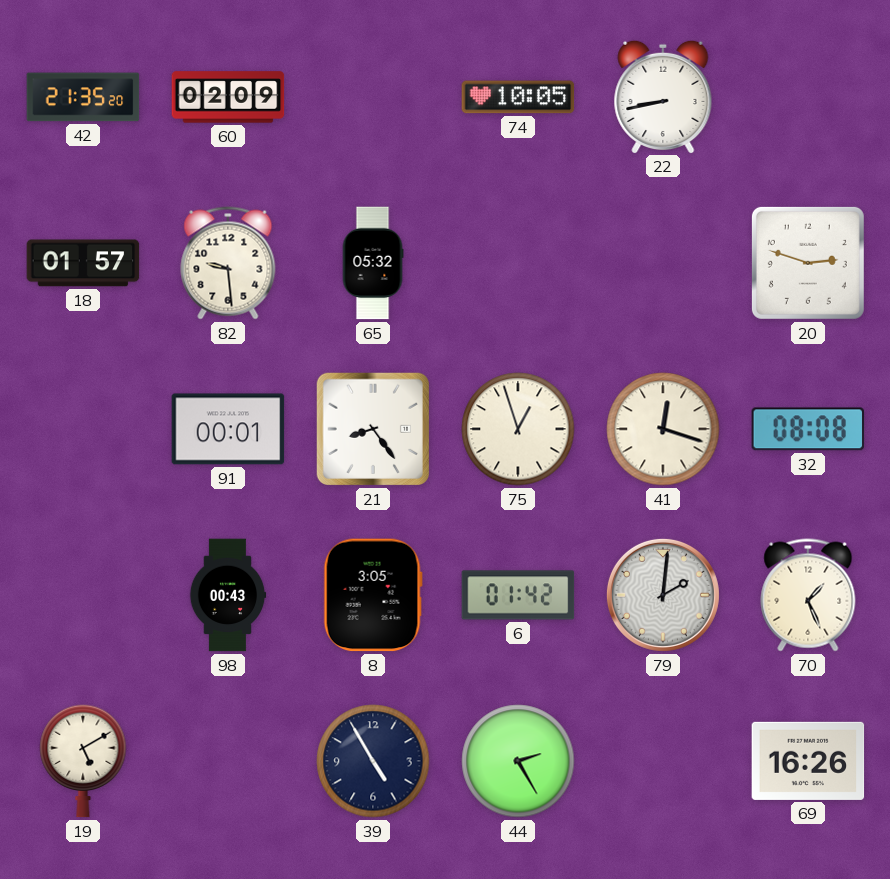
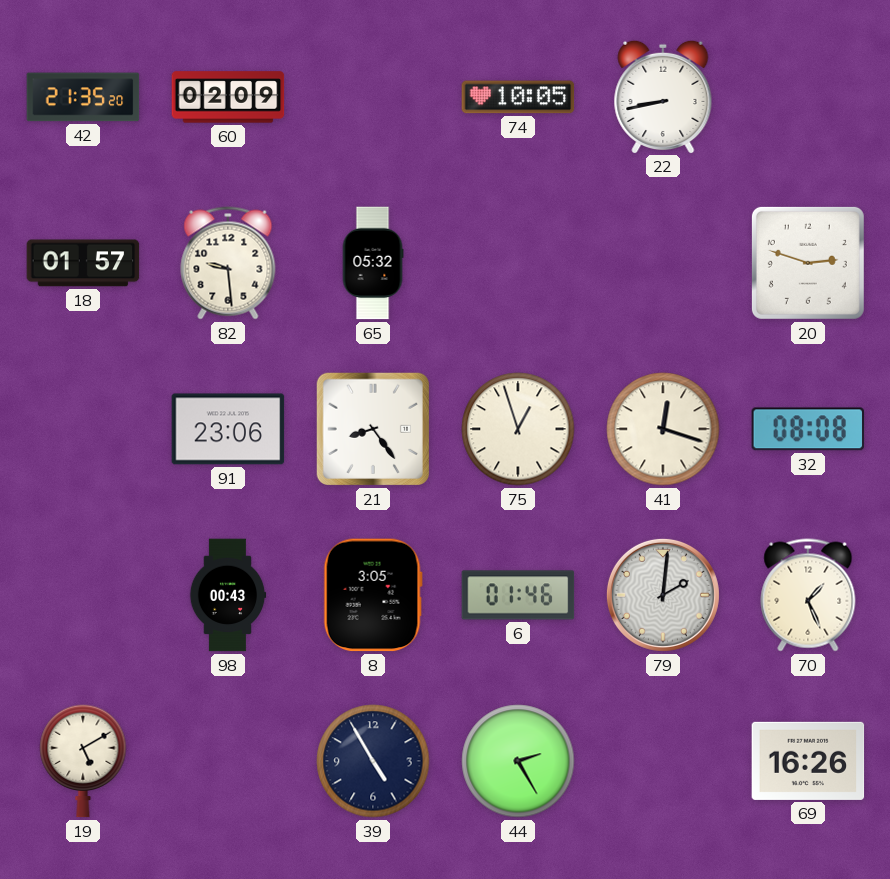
91: 00:01 -> 23:06
6: 01:42 -> 01:46
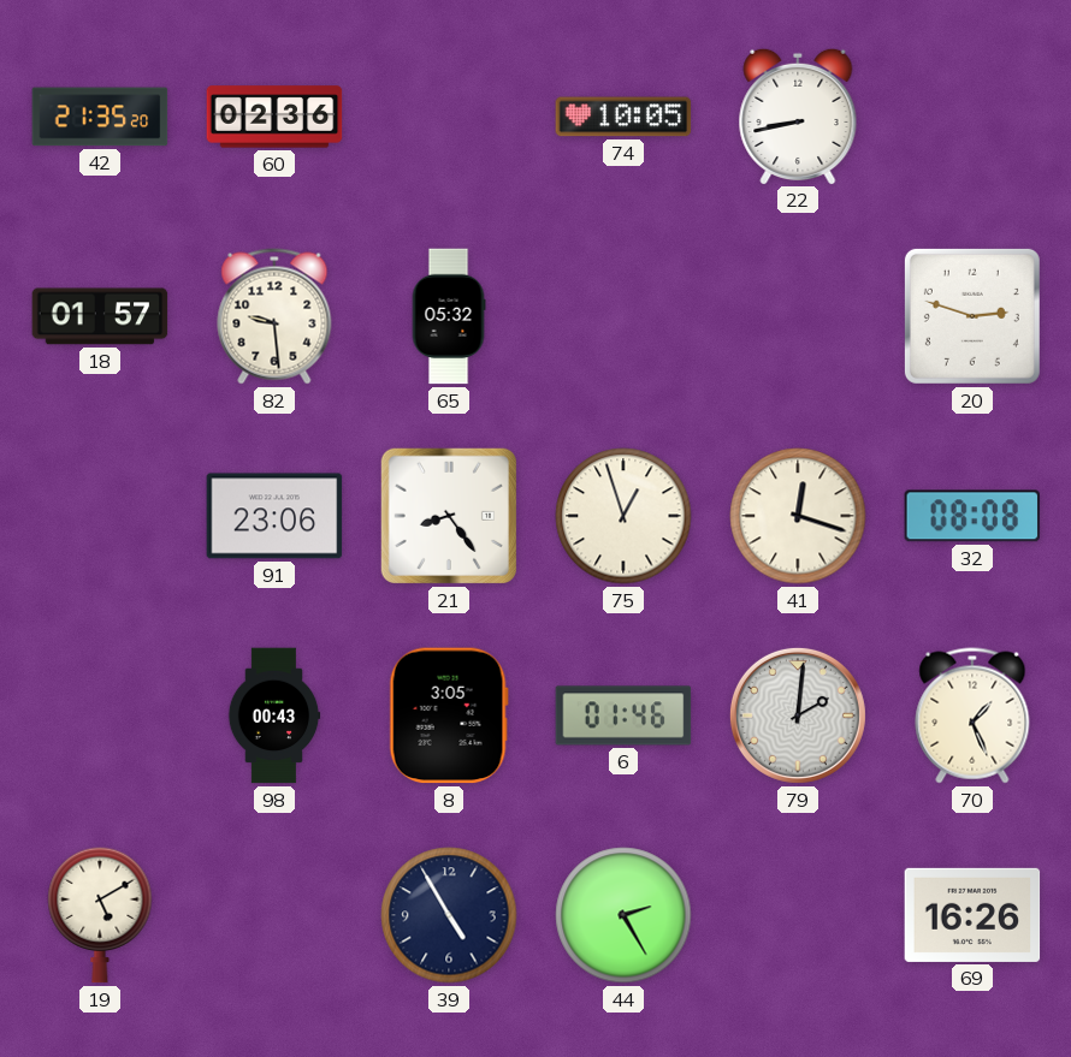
60: 02:09 -> 02:36
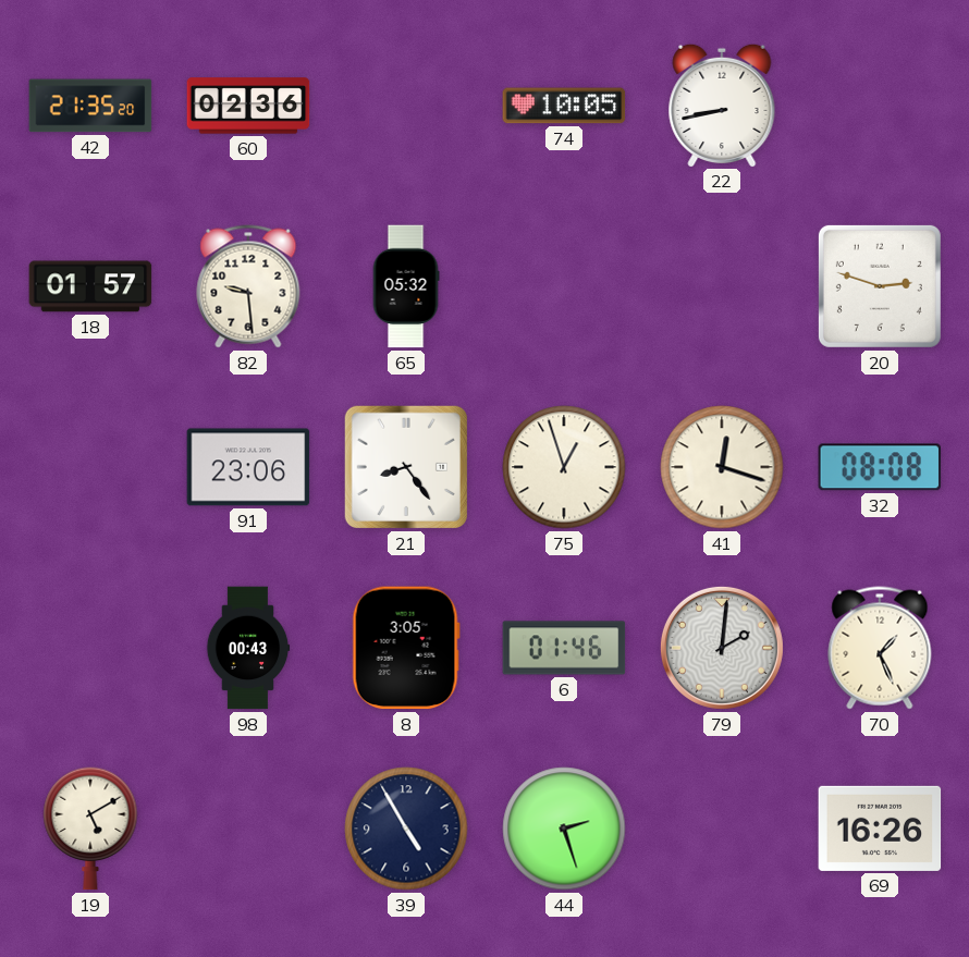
44: 2:25 -> 2:27
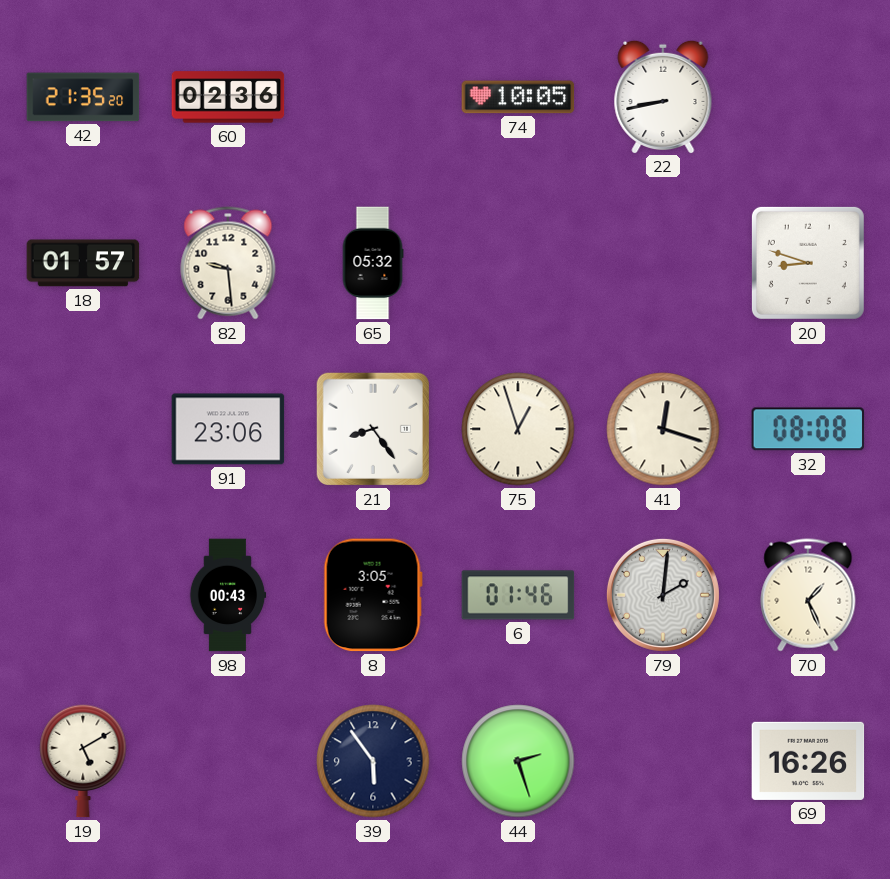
20: 2:48 -> 8:48
39: 4:55 -> 5:54
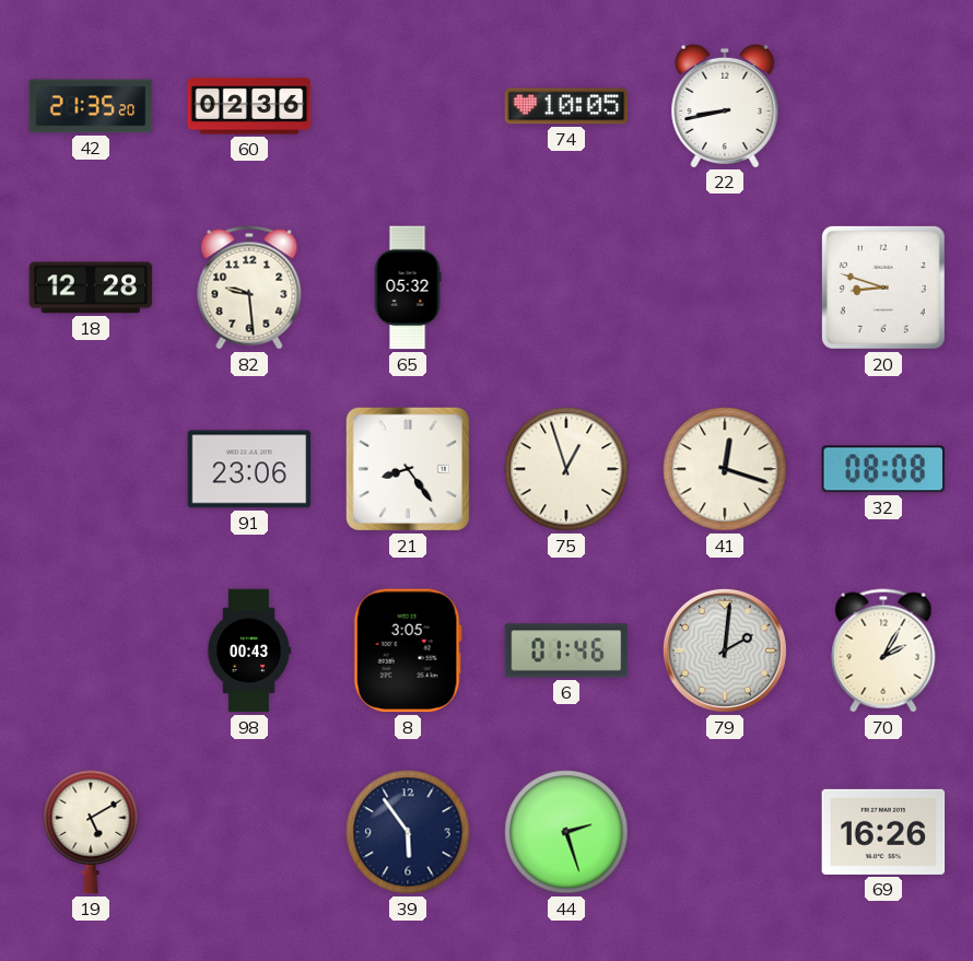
18: 01:57 -> 12:28
70: 1:26 -> 2:05
